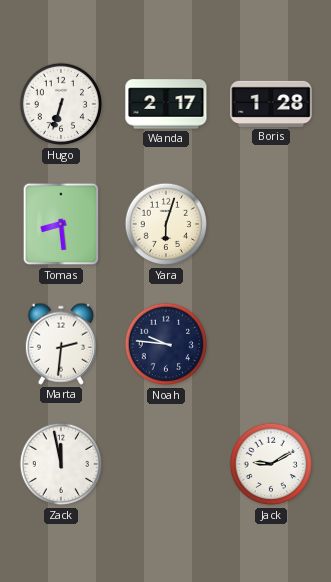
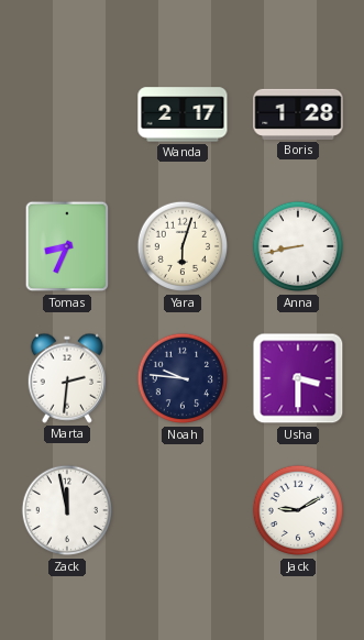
Hugo: 6:33 -> none
Tomas: 8:29 -> 8:34
Anna: none -> 8:43
Usha: none -> 3:30
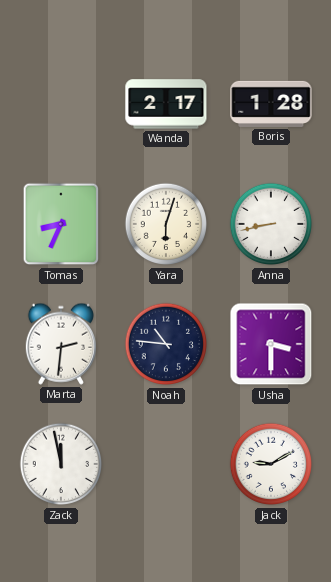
Noah: 9:46 -> 10:46
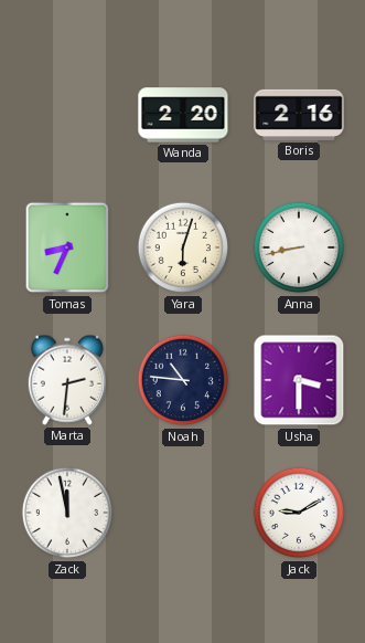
Wanda: 2:17 -> 2:20
Boris: 1:28 -> 2:16
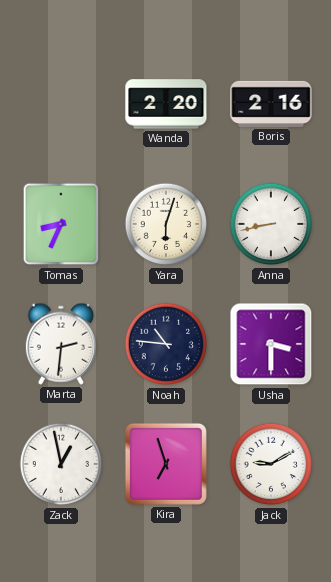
Zack: 11:58 -> 12:58
Kira: none -> 6:57
